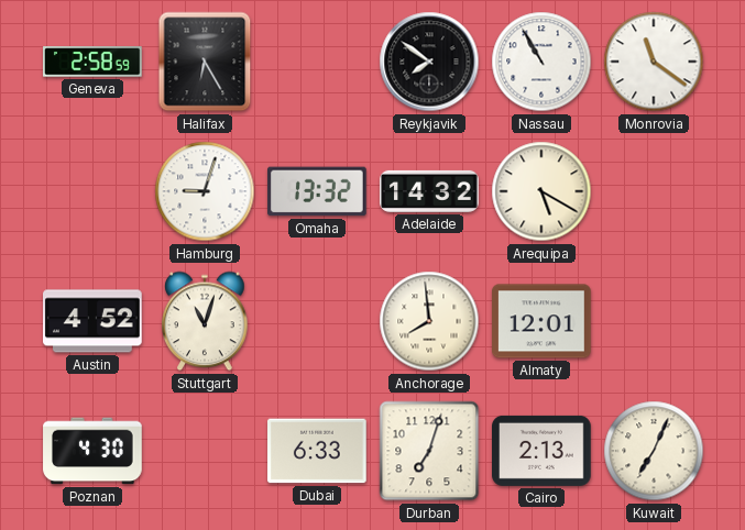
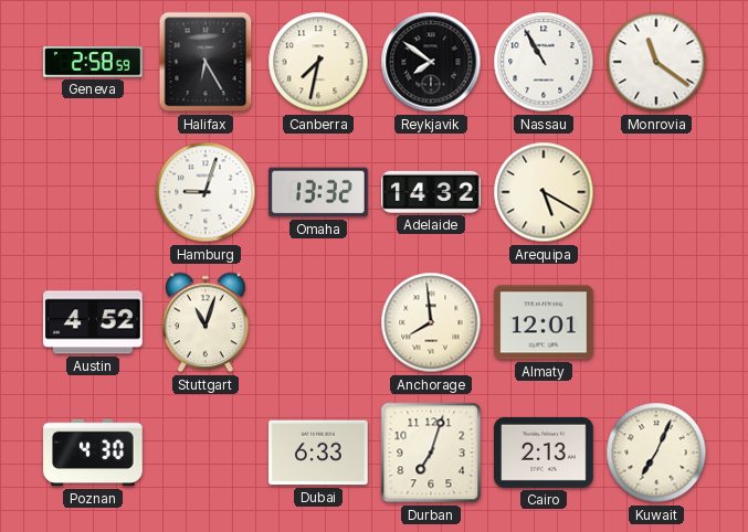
Canberra: none -> 7:32
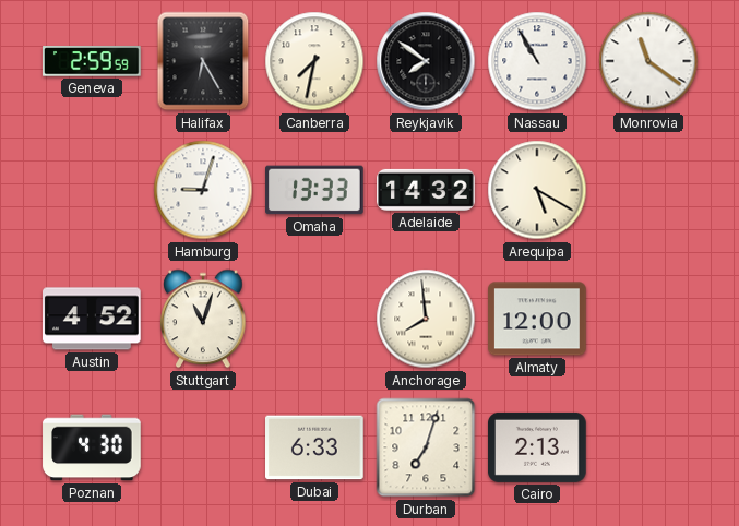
Geneva: 2:58 -> 2:59
Omaha: 13:32 -> 13:33
Almaty: 12:01 -> 12:00
Kuwait: 7:04 -> none
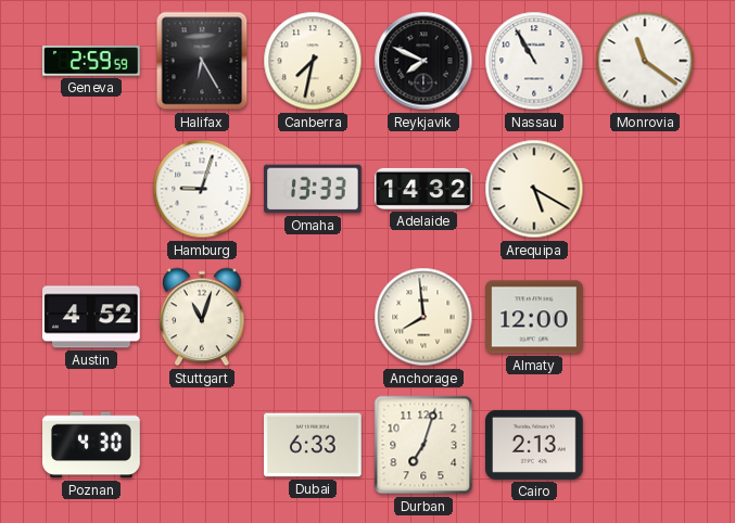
Reykjavik: 7:51 -> 7:49
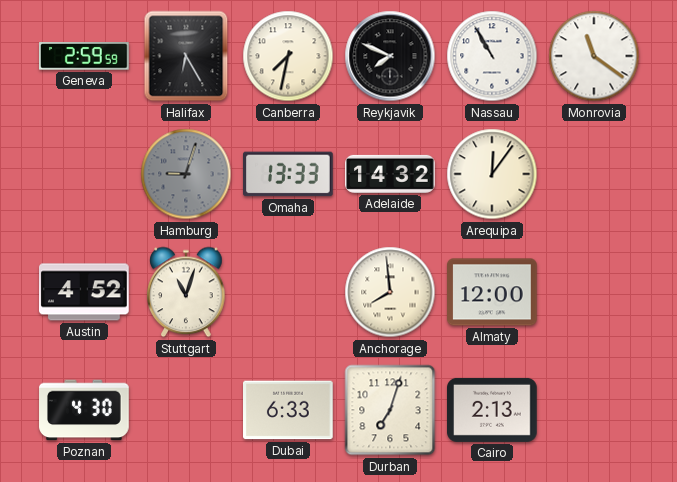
Hamburg dial: white -> grey
Arequipa: 5:20 -> 12:06
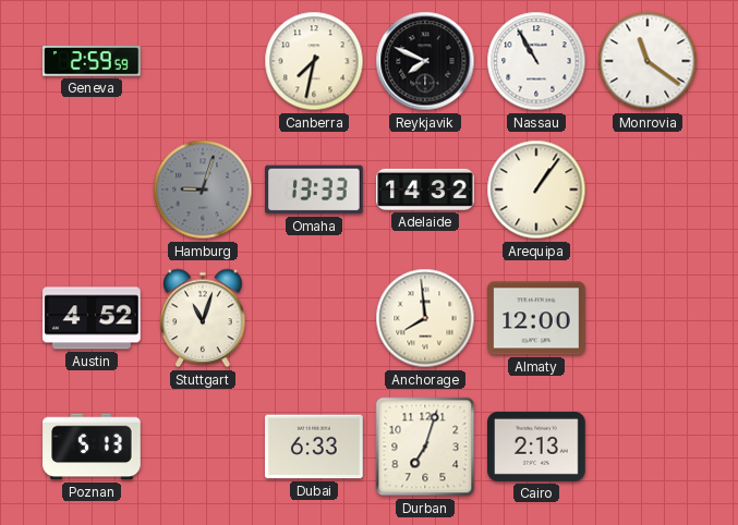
Halifax: 6:25 -> none
Arequipa: 12:06 -> 1:06
Poznan: 4:30 -> 5:13
